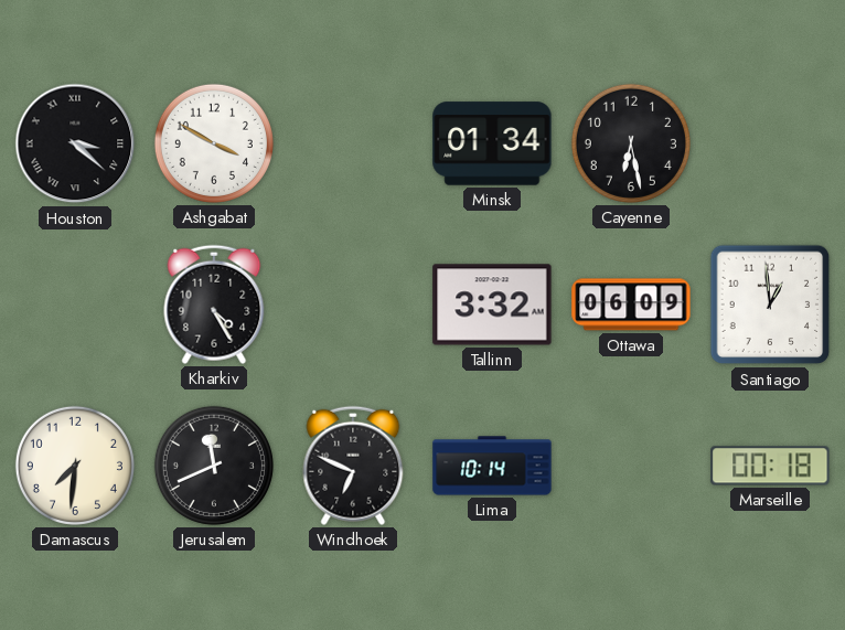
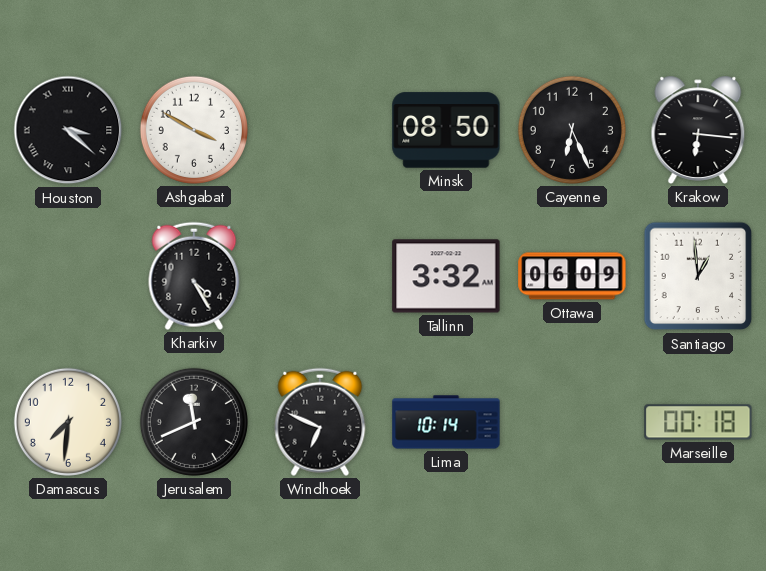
Minsk: 01:34 -> 08:50
Cayenne: 6:28 -> 6:26
Krakow: none -> 6:16
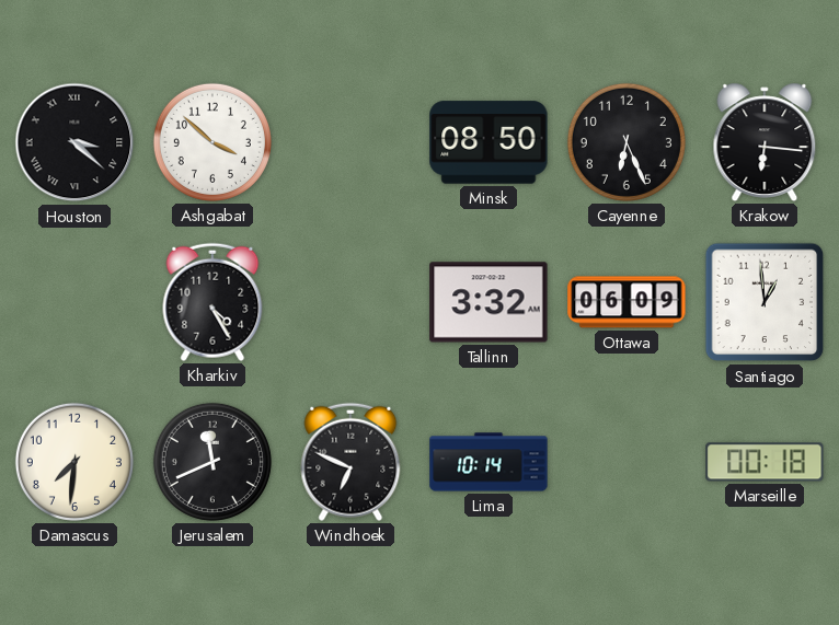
Ashgabat: 3:50 -> 3:52
